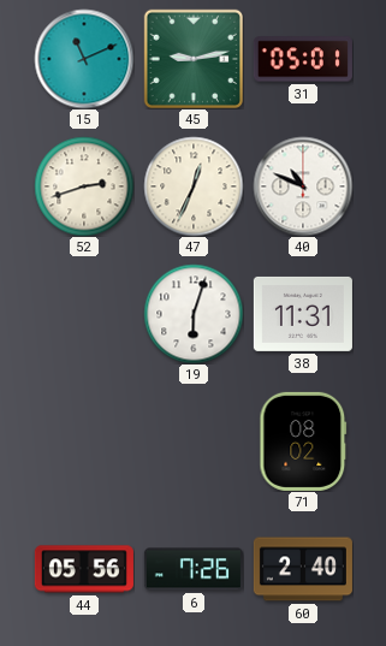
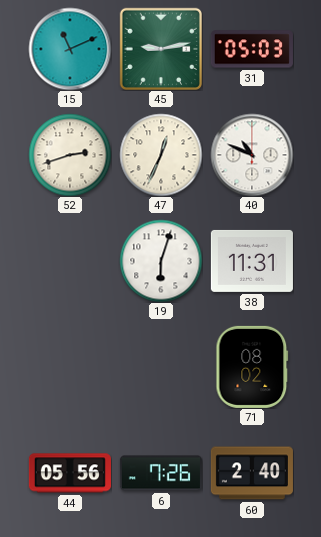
31: 05:01 -> 05:03
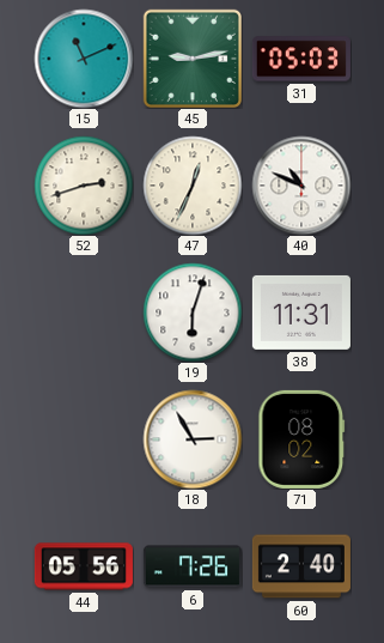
18: none -> 2:55
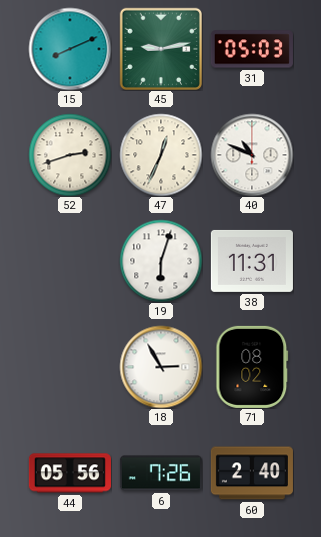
15: 11:11 -> 8:11
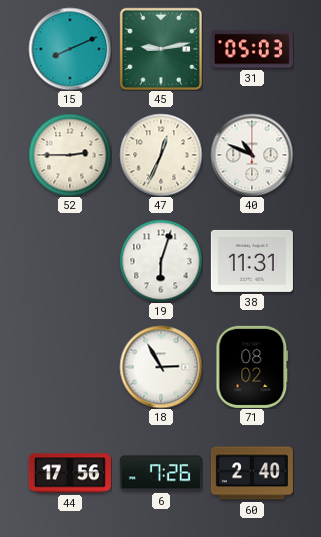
52: 2:42 -> 2:45
44: 05:56 -> 17:56
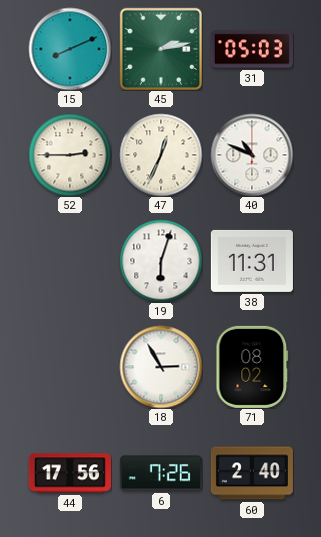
45: 9:13 -> 2:13
